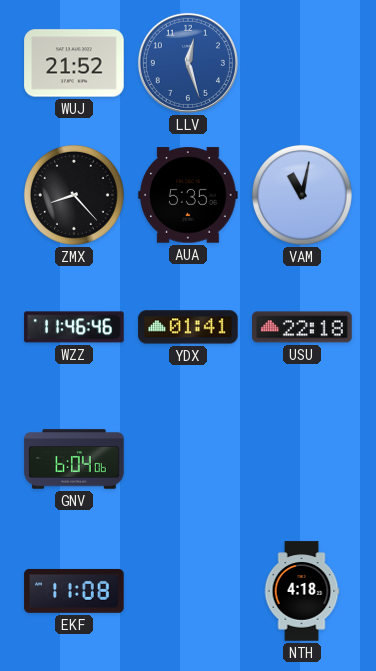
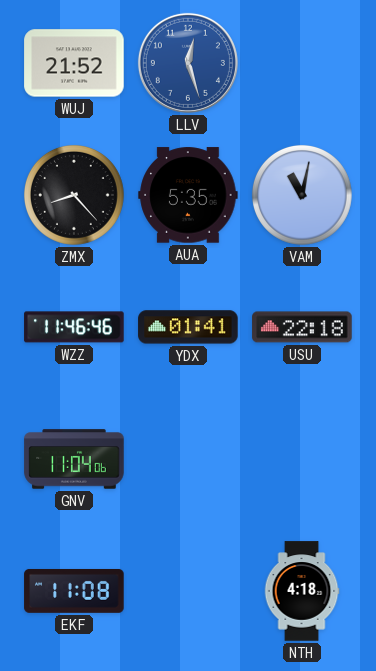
GNV: 6:04 -> 11:04
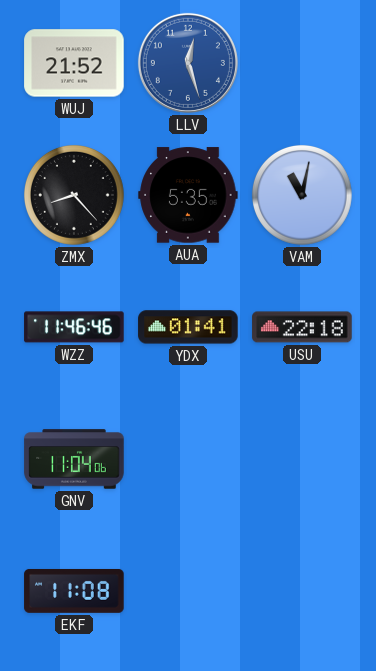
NTH: 4:18 -> none
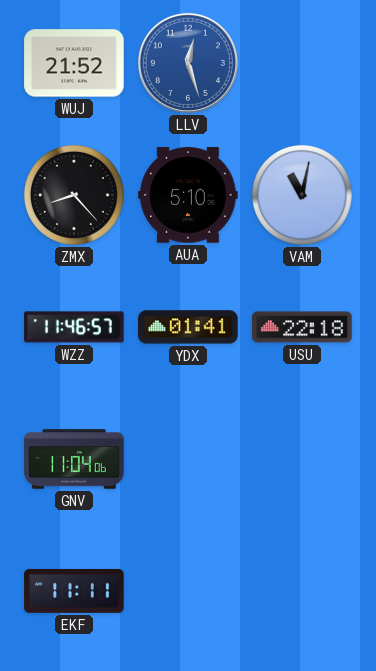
AUA: 5:35 -> 5:10
WZZ: 11:46:46 -> 11:46:57
EKF: 11:08 -> 11:11
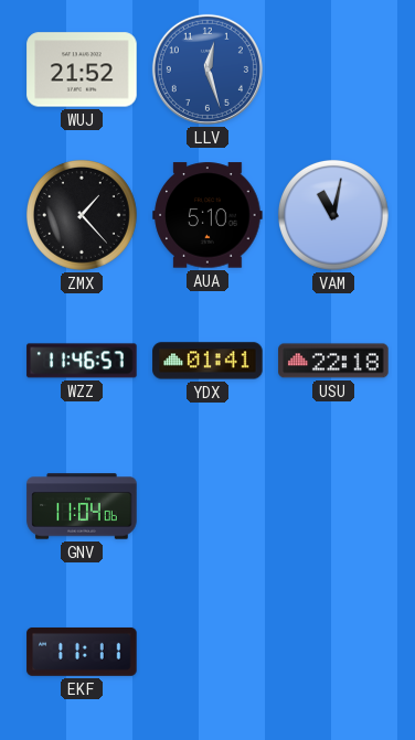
ZMX: 8:23 -> 1:23
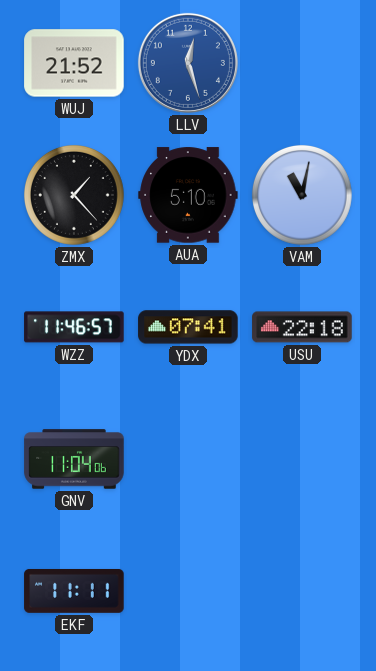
YDX: 01:41 -> 07:41
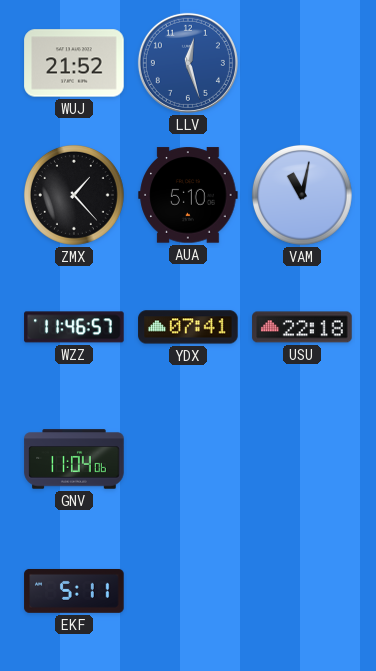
EKF: 11:11 -> 5:11
